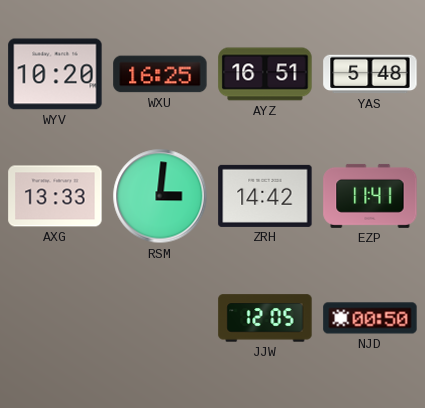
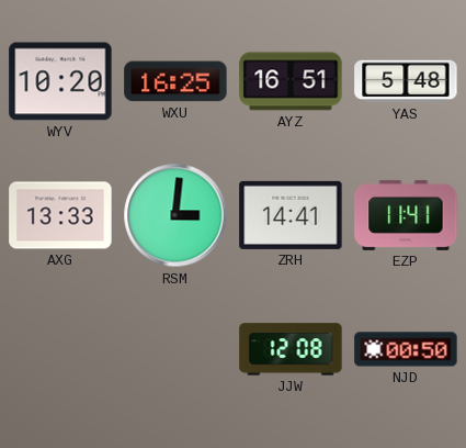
ZRH: 14:42 -> 14:41
JJW: 12:05 -> 12:08
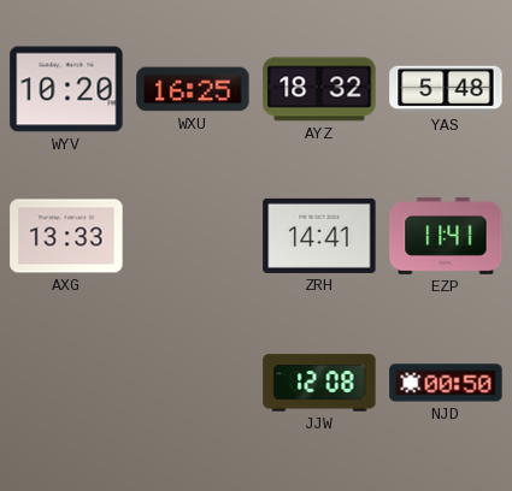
AYZ: 16:51 -> 18:32
RSM: 3:01 -> none
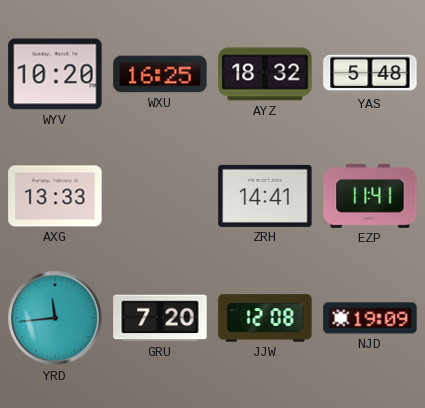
YRD: none -> 11:44
GRU: none -> 7:20
NJD: 00:50 -> 19:09
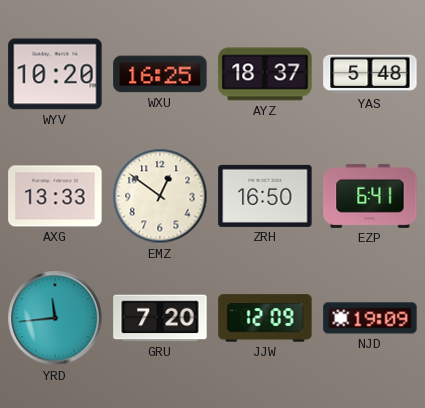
AYZ: 18:32 -> 18:37
EMZ: none -> 12:51
ZRH: 14:41 -> 16:50
EZP: 11:41 -> 6:41
JJW: 12:08 -> 12:09
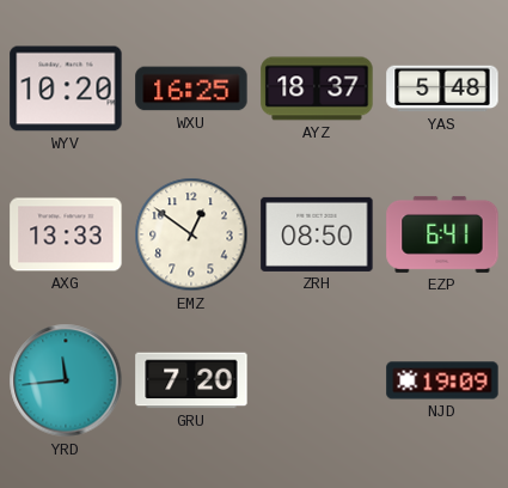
ZRH: 16:50 -> 08:50
JJW: 12:09 -> none
